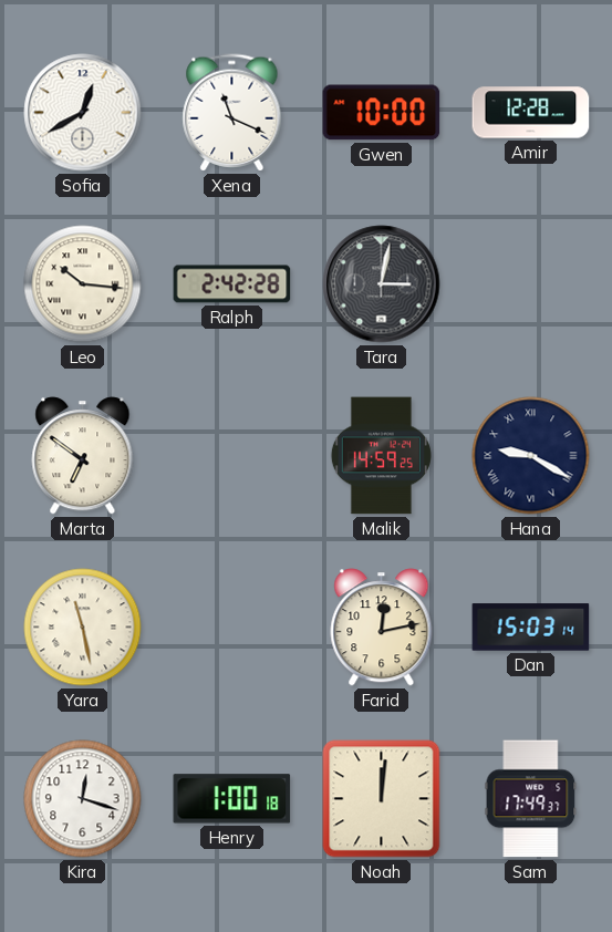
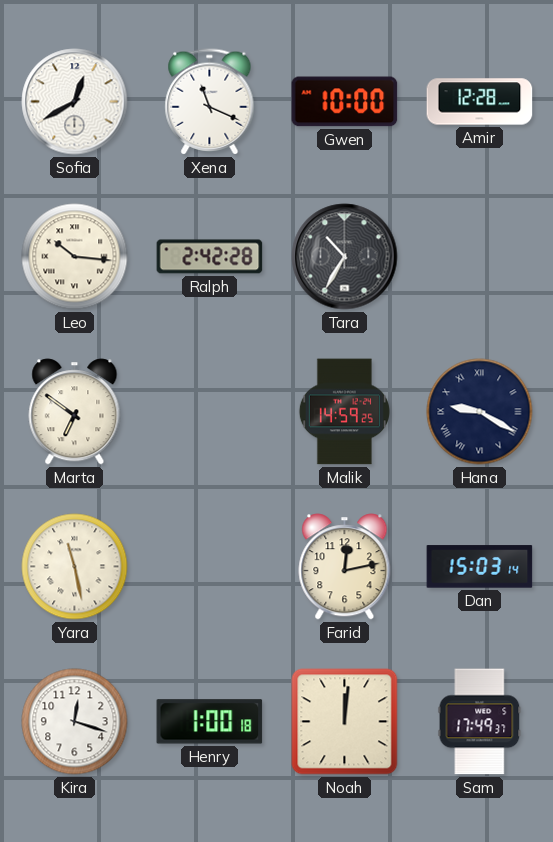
Tara: 3:02 -> 10:35
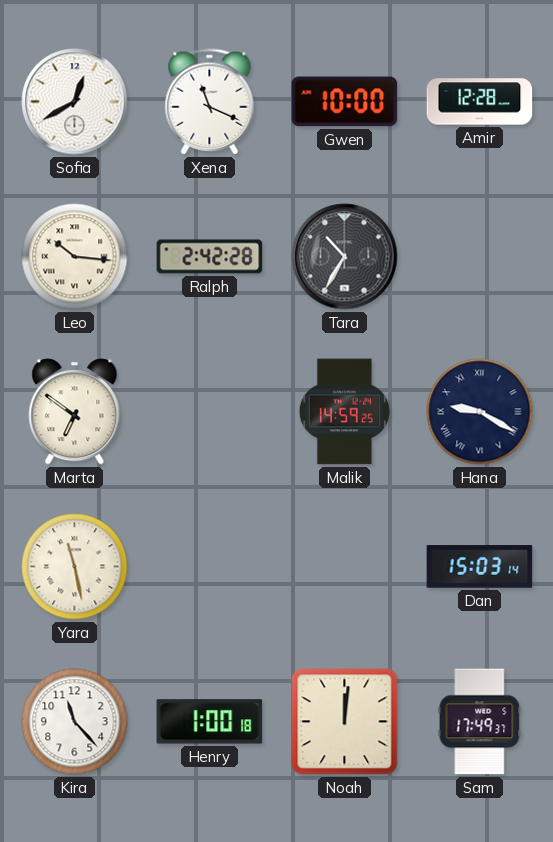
Farid: 12:13 -> none
Kira: 12:18 -> 11:23
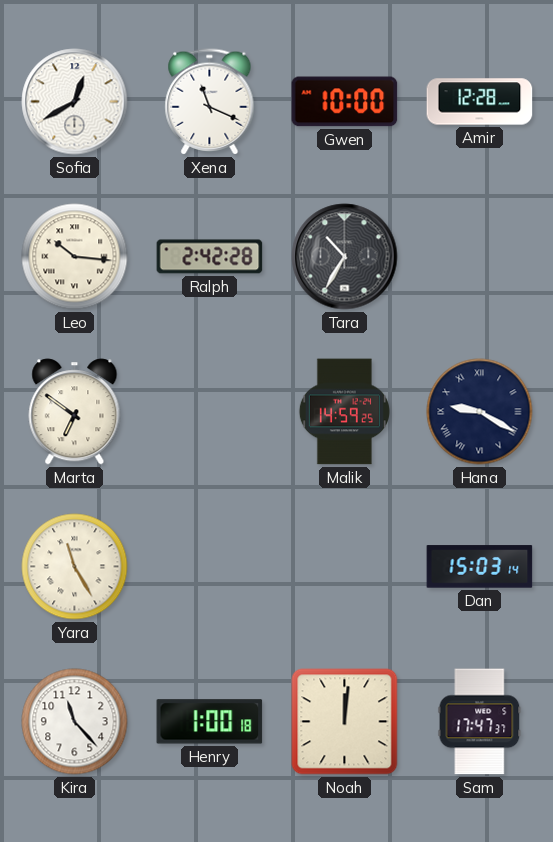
Yara: 11:28 -> 11:25
Sam: 17:49 -> 17:47
